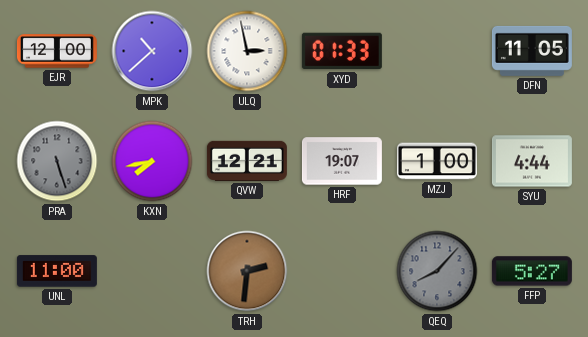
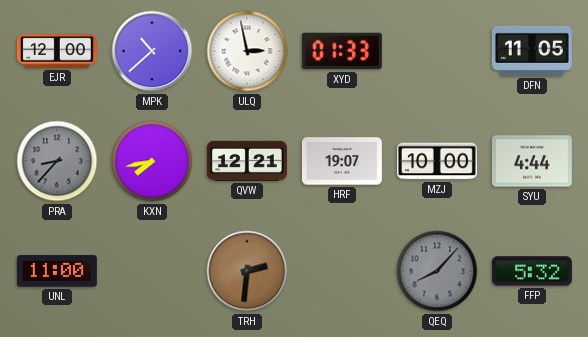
PRA: 5:27 -> 8:37
MZJ: 1:00 -> 10:00
FFP: 5:27 -> 5:32
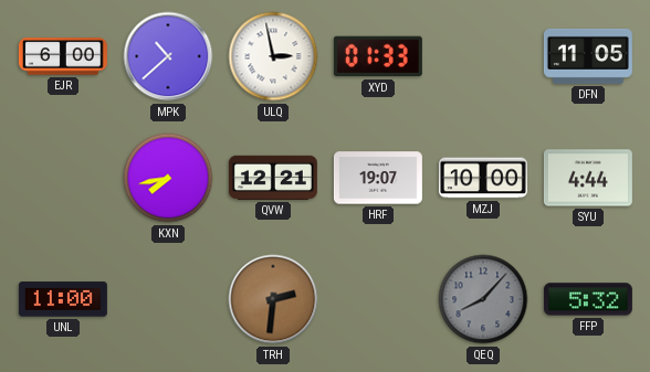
EJR: 12:00 -> 6:00
PRA: 8:37 -> none
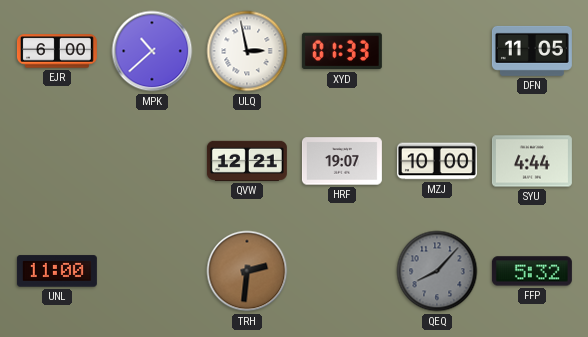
KXN: 7:43 -> none
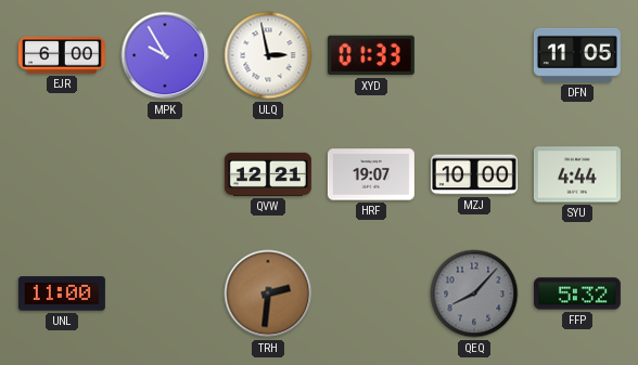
MPK: 10:38 -> 9:55
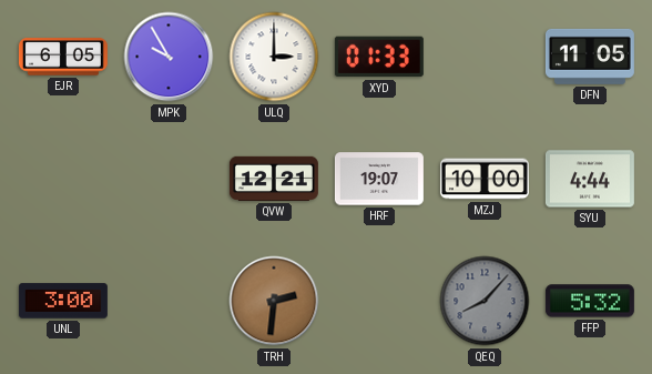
EJR: 6:00 -> 6:05
ULQ: 2:58 -> 3:00
UNL: 11:00 -> 3:00
